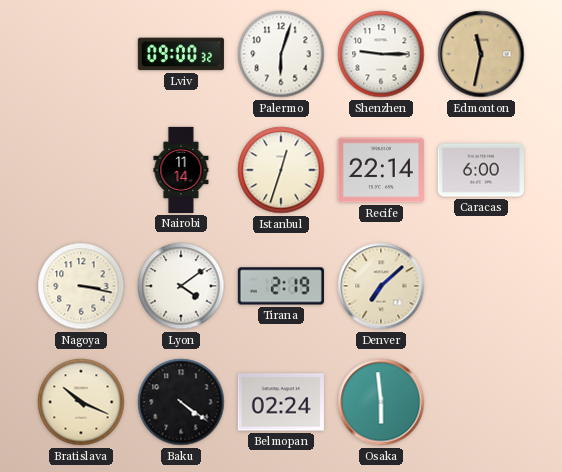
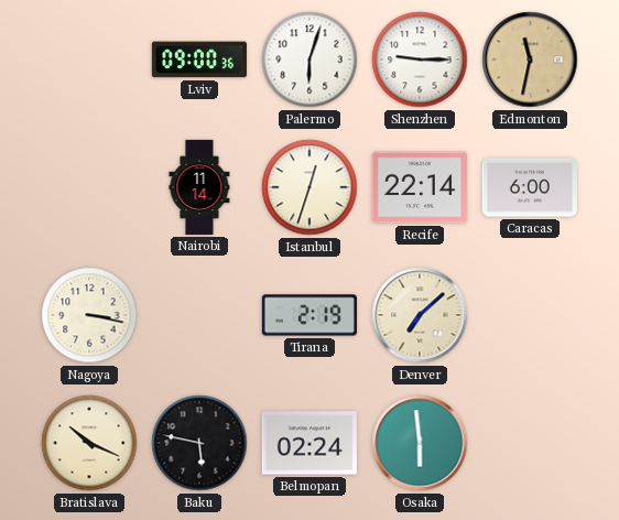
Lviv: 09:00:32 -> 09:00:36
Lyon: 4:09 -> none
Baku: 4:21 -> 5:47
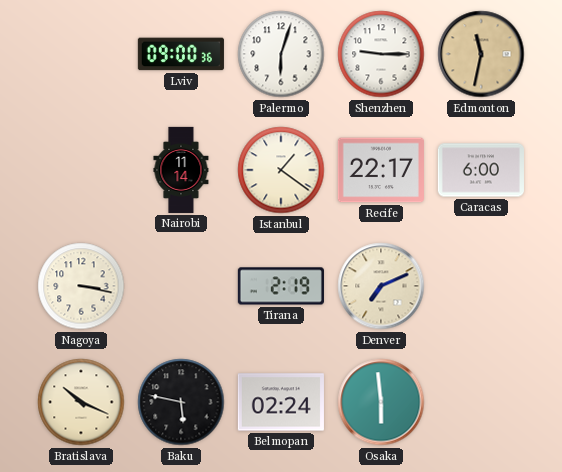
Istanbul: 12:33 -> 1:21
Recife: 22:14 -> 22:17
Denver: 7:08 -> 7:11
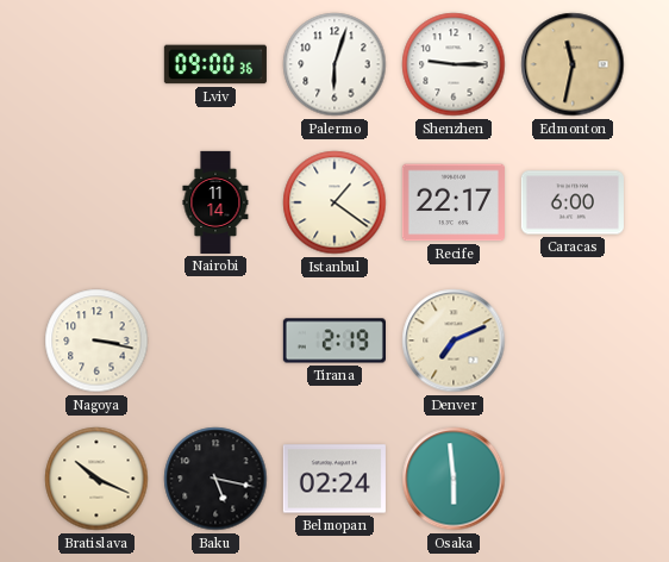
Baku: 5:47 -> 5:17
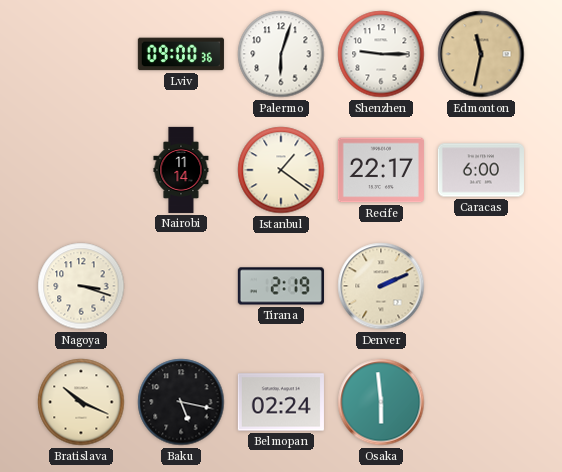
Nagoya: 3:17 -> 3:18
Denver: 7:11 -> 2:11
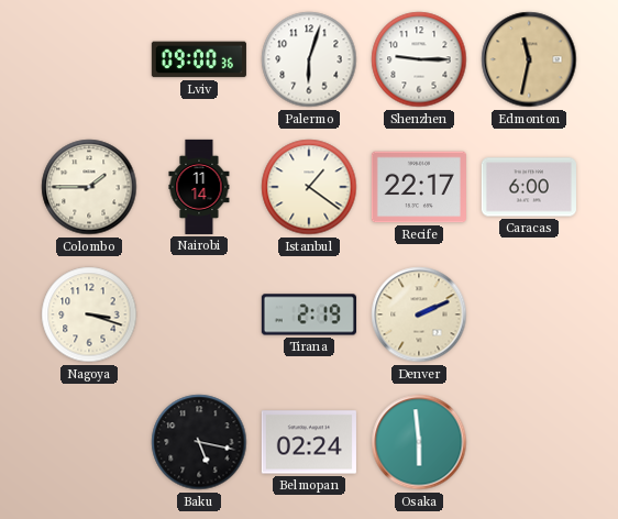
Colombo: none -> 1:45
Bratislava: 10:19 -> none
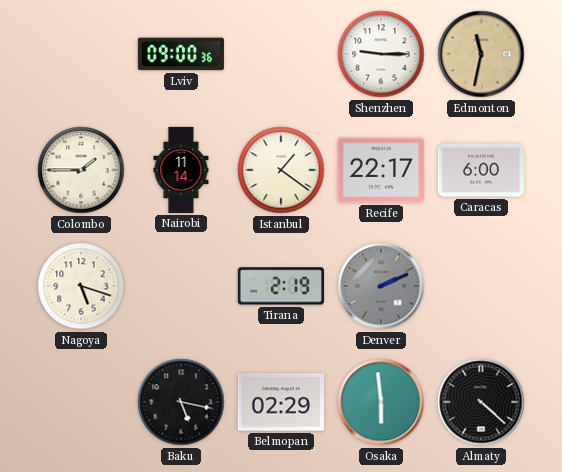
Palermo: 6:03 -> none
Nagoya: 3:18 -> 5:18
Denver dial: cream -> grey
Belmopan: 02:24 -> 02:29
Almaty: none -> 4:22
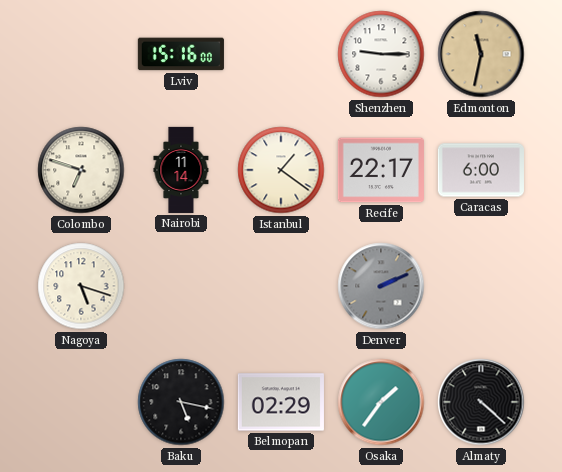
Lviv: 09:00 -> 15:16
Colombo: 1:45 -> 6:48
Tirana: 2:19 -> none
Osaka: 5:59 -> 1:36
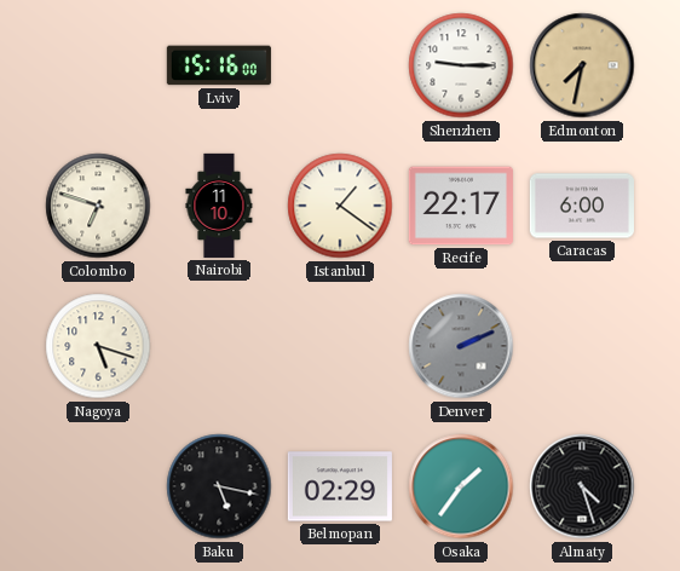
Edmonton: 11:32 -> 7:32
Nairobi: 11:14 -> 11:10
Almaty: 4:22 -> 4:27
